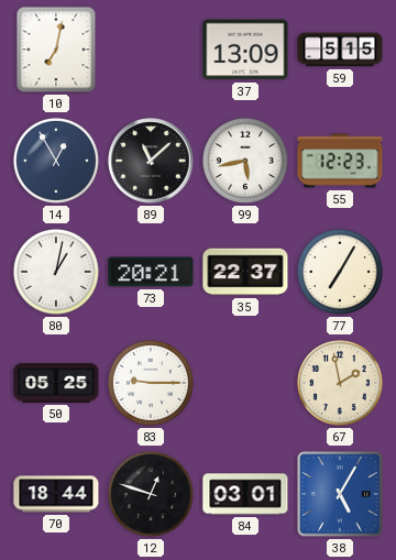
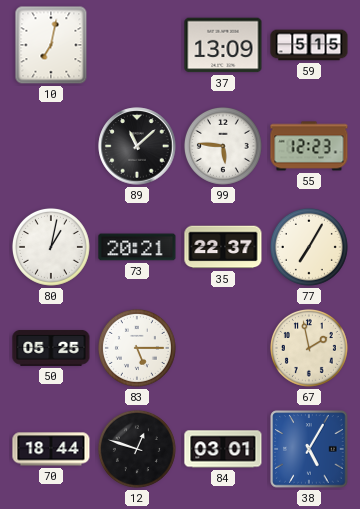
14: 12:55 -> none
99: 5:43 -> 5:46
83: 9:15 -> 5:15
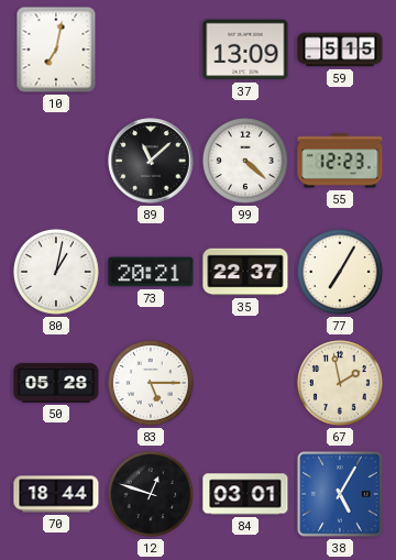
99: 5:46 -> 4:22
50: 05:25 -> 05:28
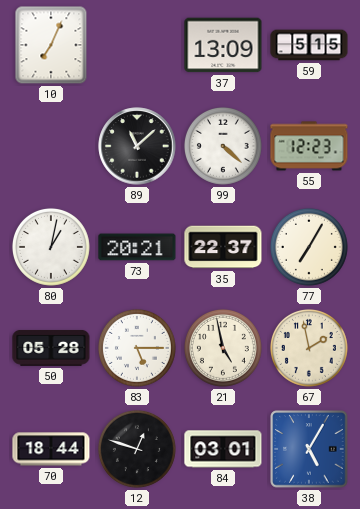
10: 7:02 -> 7:04
21: none -> 4:58
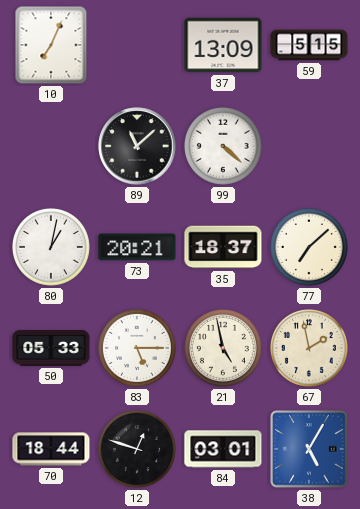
55: 12:23 -> none
35: 22:37 -> 18:37
77: 7:05 -> 7:08
50: 05:28 -> 05:33
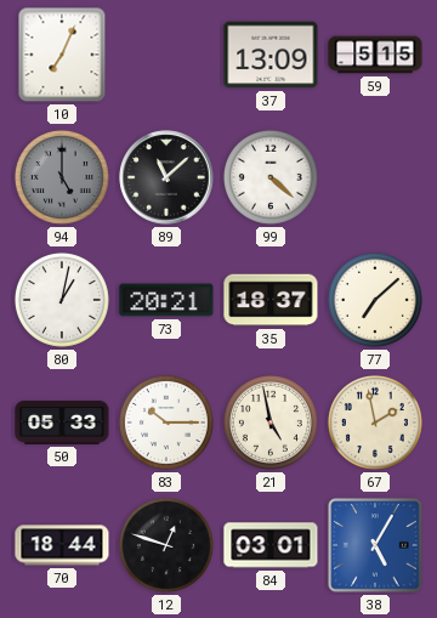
94: none -> 5:00
83: 5:15 -> 10:15
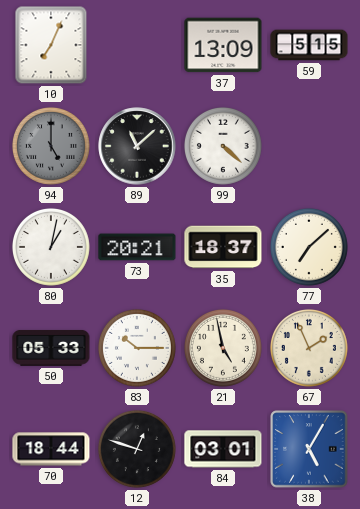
67: 1:58 -> 1:56
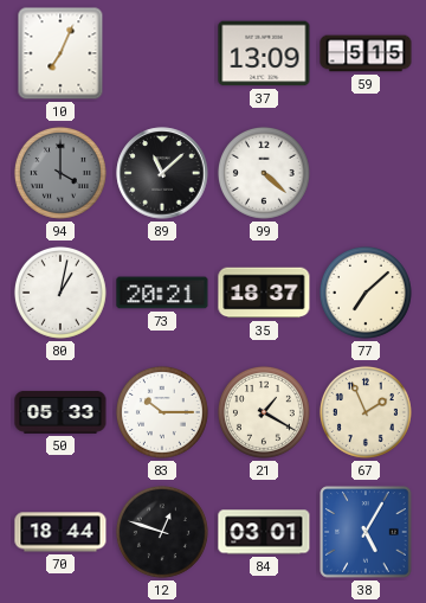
94: 5:00 -> 4:00
21: 4:58 -> 1:20
